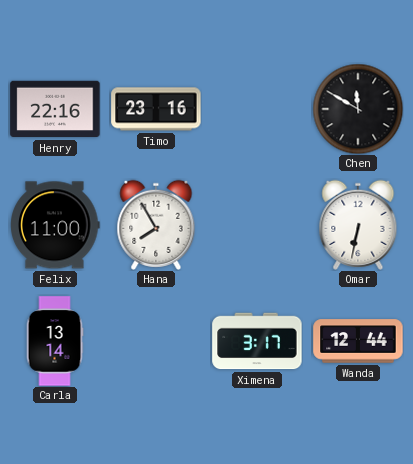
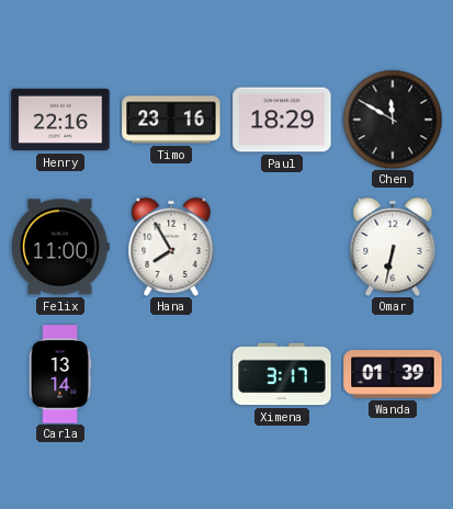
Paul: none -> 18:29
Wanda: 12:44 -> 01:39
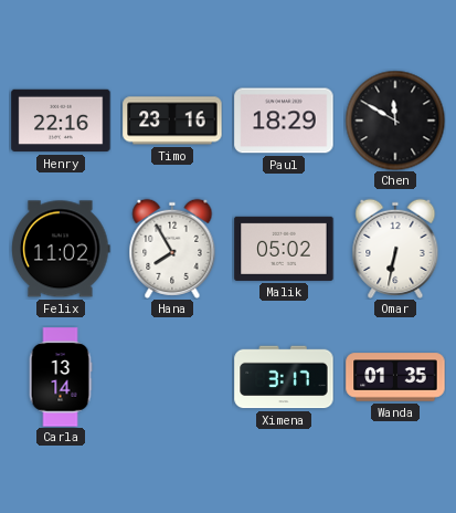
Felix: 11:00 -> 11:02
Malik: none -> 05:02
Wanda: 01:39 -> 01:35
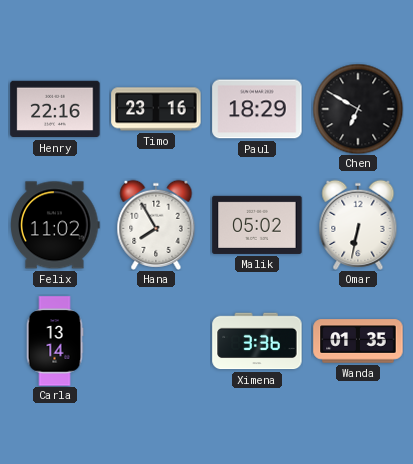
Chen: 11:50 -> 6:50
Ximena: 3:17 -> 3:36
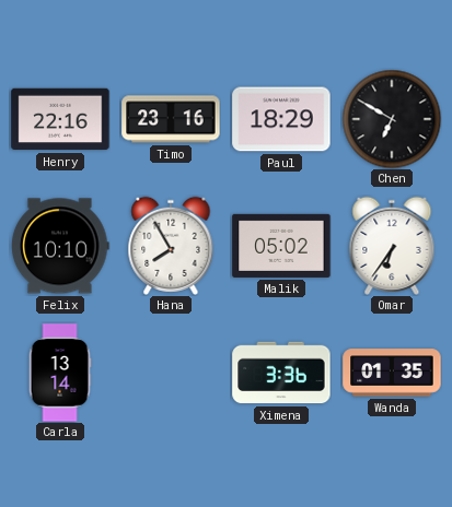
Felix: 11:02 -> 10:10
Omar: 6:32 -> 6:36
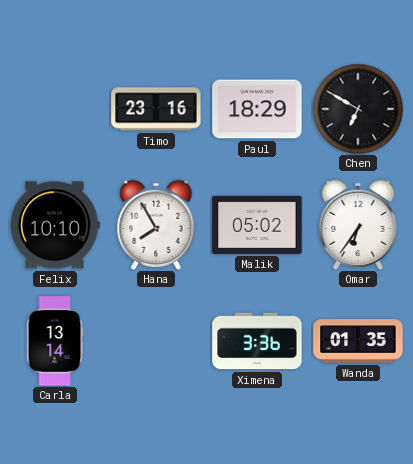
Henry: 22:16 -> none
